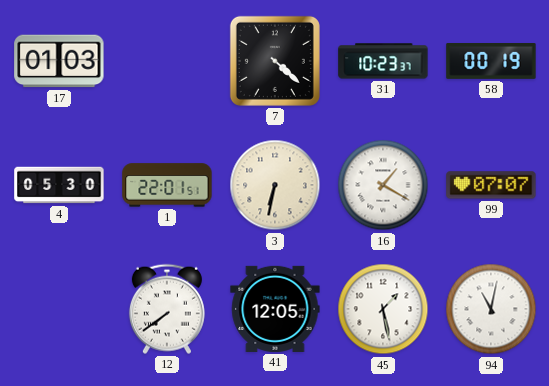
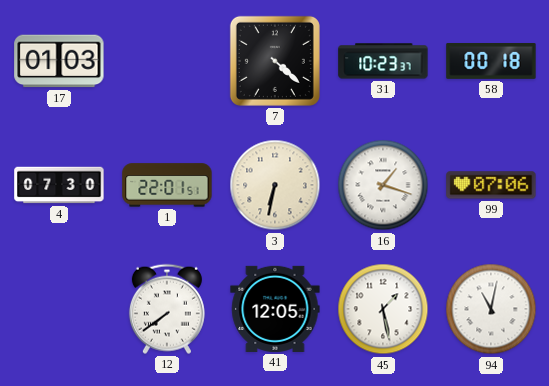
58: 00:19 -> 00:18
4: 05:30 -> 07:30
16: 1:20 -> 1:18
99: 07:07 -> 07:06
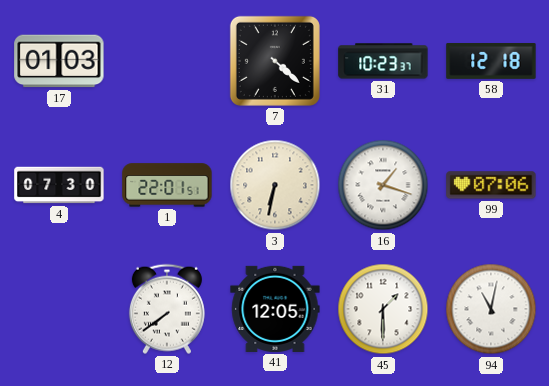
58: 00:18 -> 12:18
45: 1:28 -> 1:30
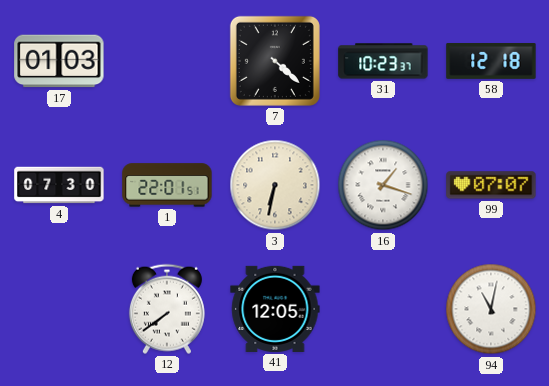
99: 07:06 -> 07:07
45: 1:30 -> none
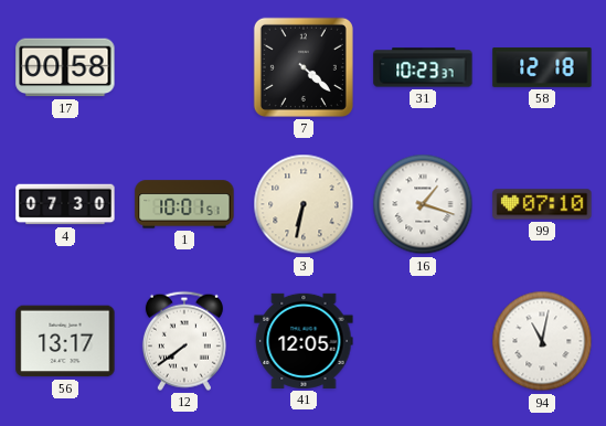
17: 01:03 -> 00:58
1: 22:01 -> 10:01
99: 07:07 -> 07:10
56: none -> 13:17
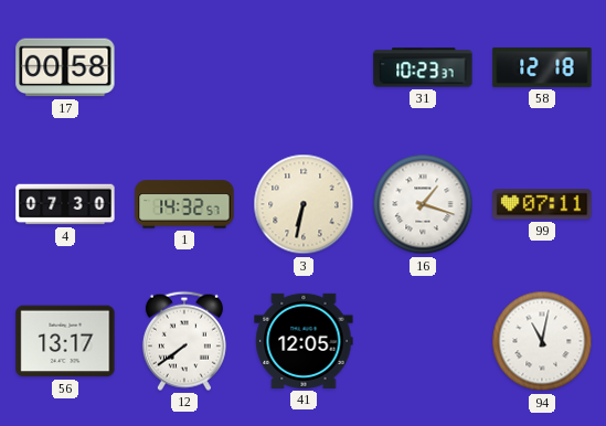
7: 4:22 -> none
1: 10:01 -> 14:32
99: 07:10 -> 07:11
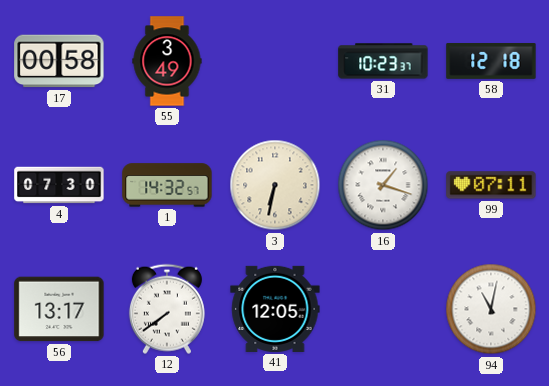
55: none -> 3:49
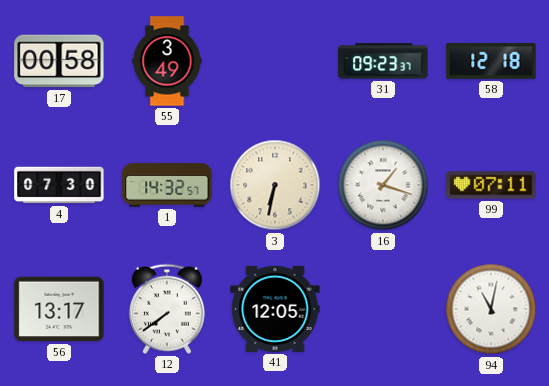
31: 10:23 -> 09:23
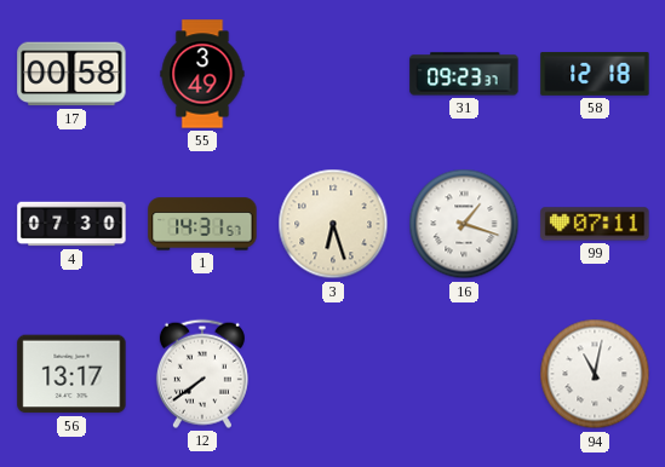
1: 14:32 -> 14:31
3: 6:32 -> 6:27
41: 12:05 -> none
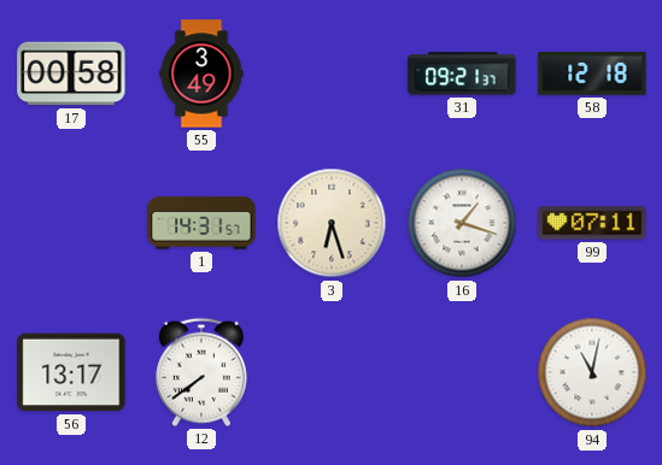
31: 09:23 -> 09:21
4: 07:30 -> none
